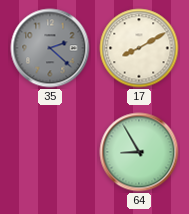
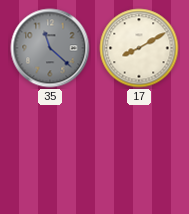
35: 2:22 -> 11:22
64: 8:55 -> none
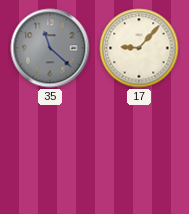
17: 8:10 -> 9:07
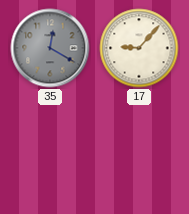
35: 11:22 -> 12:20
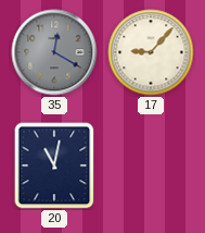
20: none -> 11:02
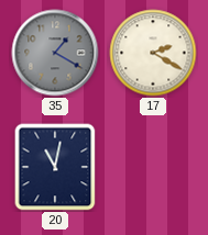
35: 12:20 -> 1:20
17: 9:07 -> 2:20
